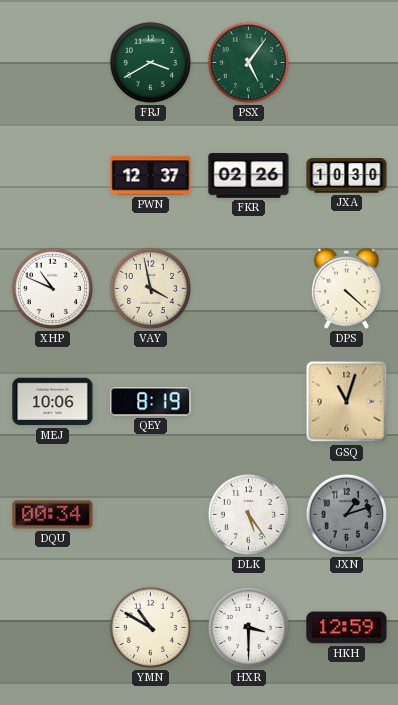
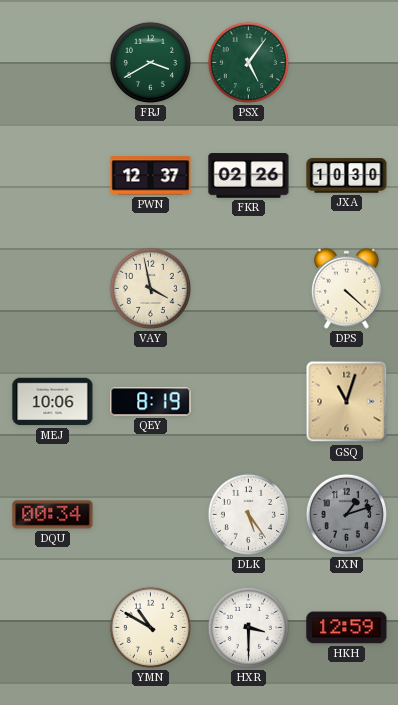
XHP: 10:49 -> none
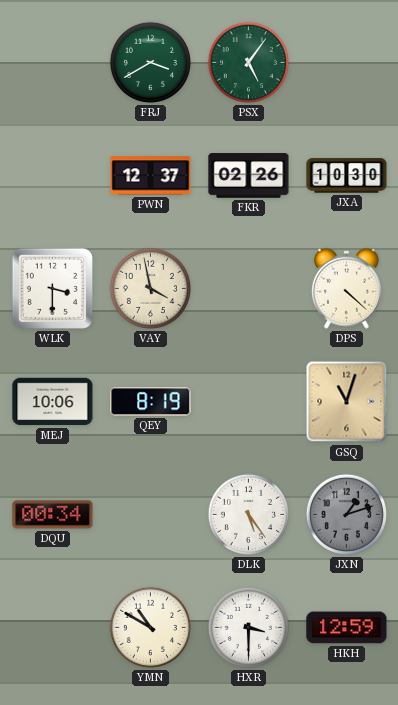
WLK: none -> 3:30
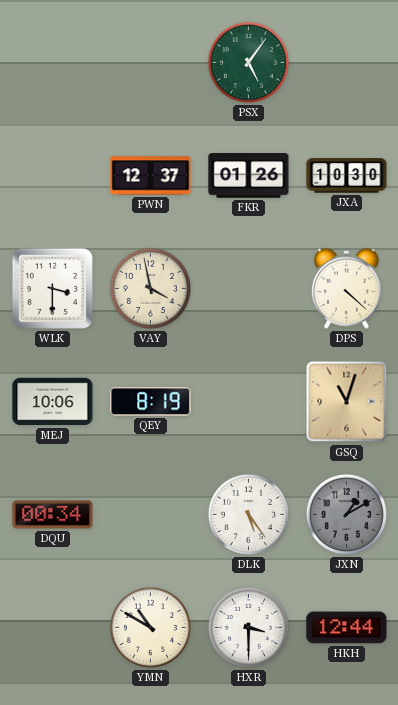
FRJ: 3:40 -> none
FKR: 02:26 -> 01:26
JXN: 1:12 -> 1:10
HKH: 12:59 -> 12:44
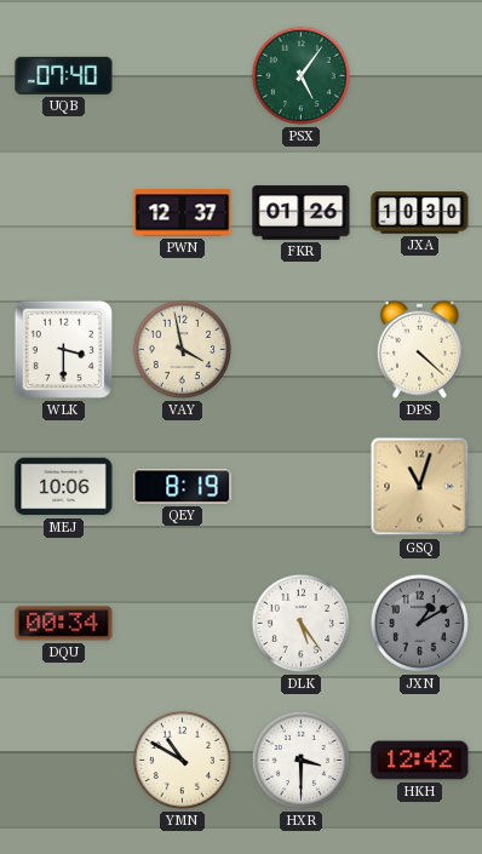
UQB: none -> 07:40
HKH: 12:44 -> 12:42
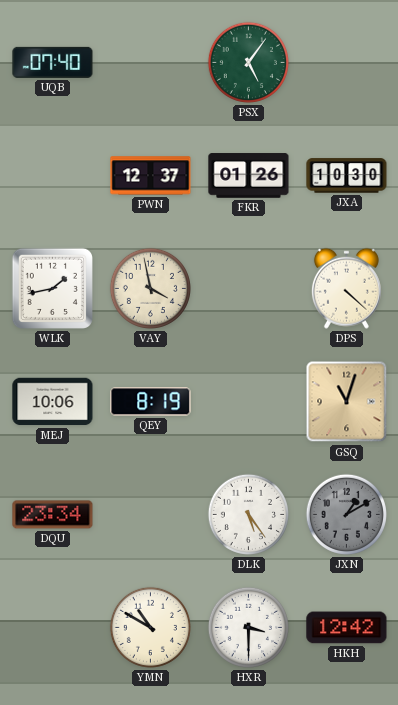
WLK: 3:30 -> 1:43
DQU: 00:34 -> 23:34
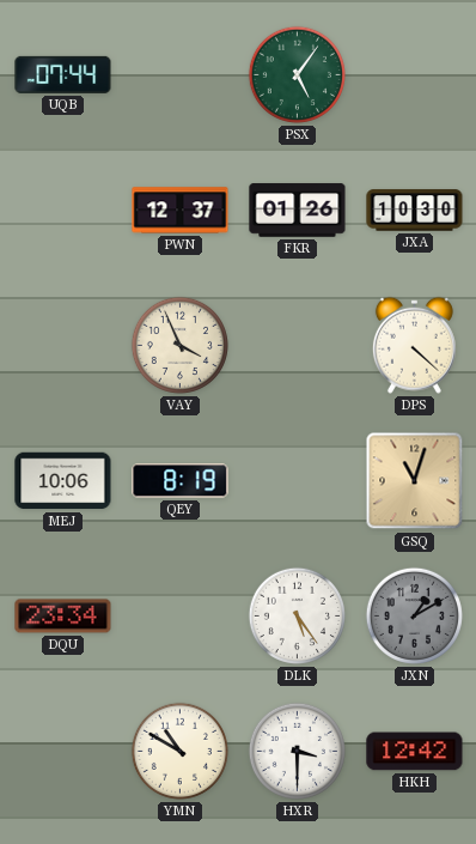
UQB: 07:40 -> 07:44
WLK: 1:43 -> none
VAY: 3:58 -> 3:56
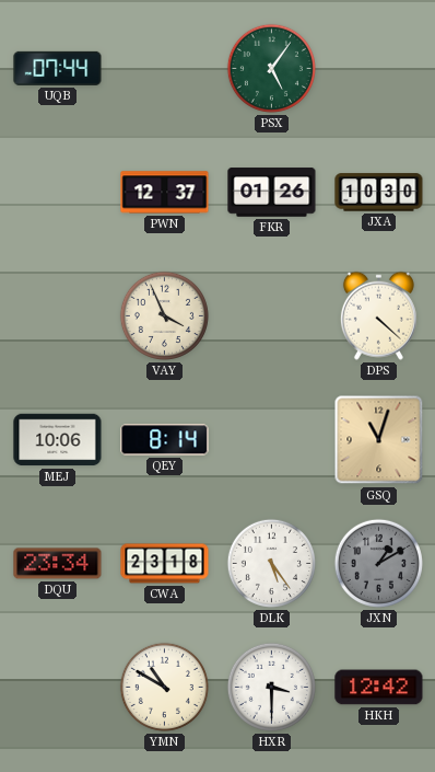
QEY: 8:19 -> 8:14
CWA: none -> 23:18
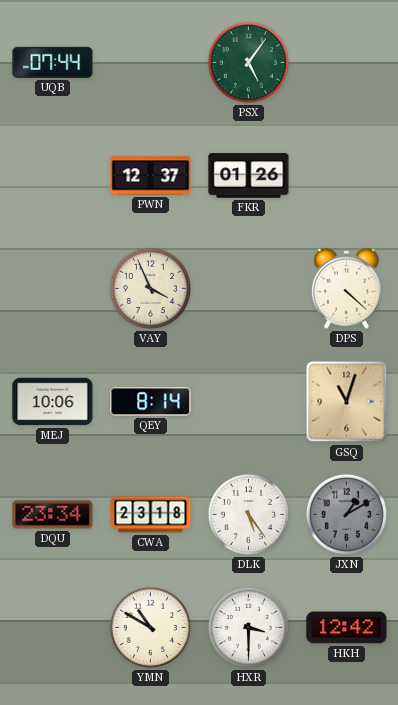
JXA: 10:30 -> none
